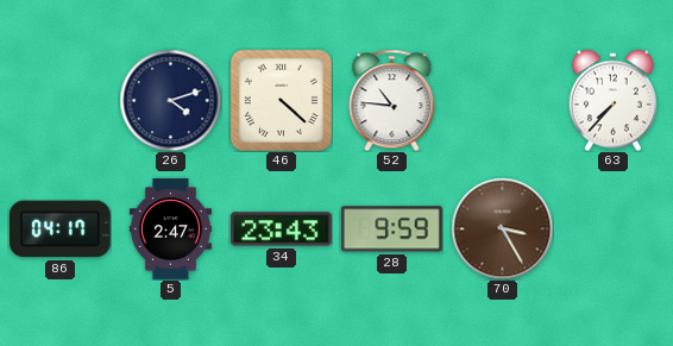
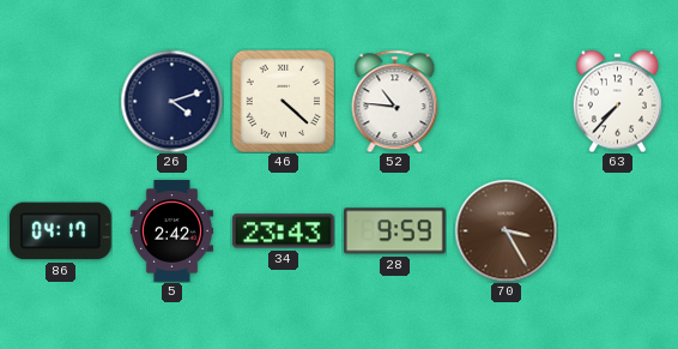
5: 2:47 -> 2:42
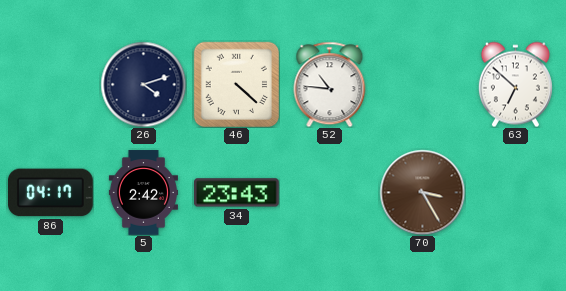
63: 7:37 -> 6:52
28: 9:59 -> none
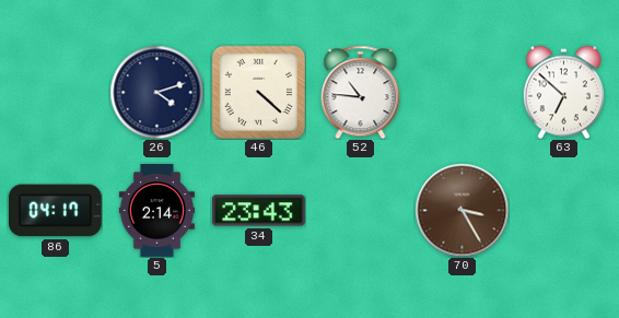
5: 2:42 -> 2:14
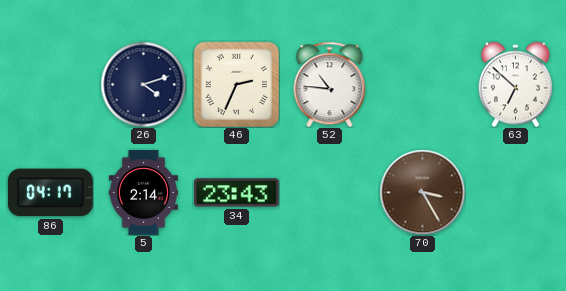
46: 4:22 -> 2:34
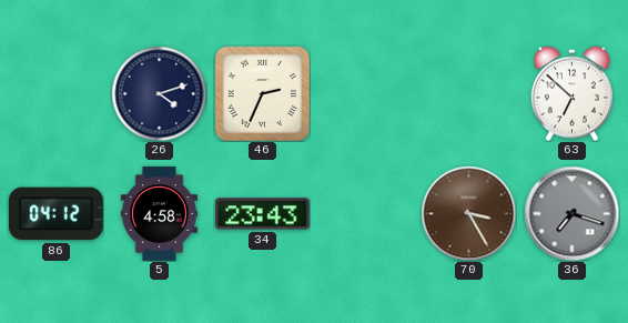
52: 10:46 -> none
86: 04:17 -> 04:12
5: 2:14 -> 4:58
36: none -> 7:18
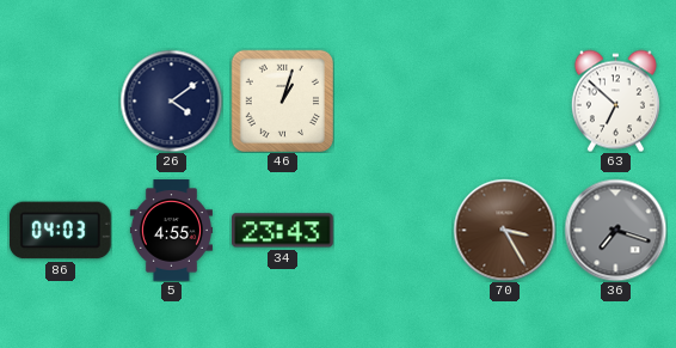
26: 4:12 -> 4:09
46: 2:34 -> 1:03
86: 04:12 -> 04:03
5: 4:58 -> 4:55
